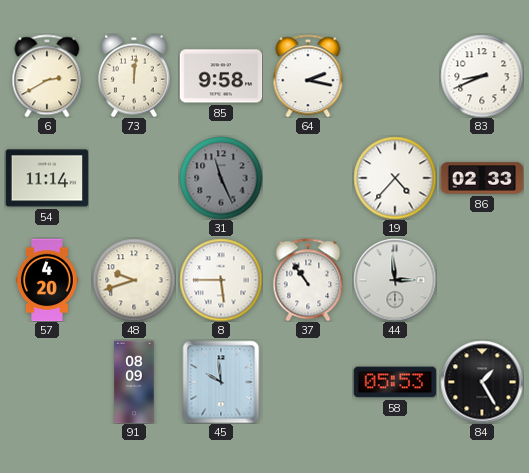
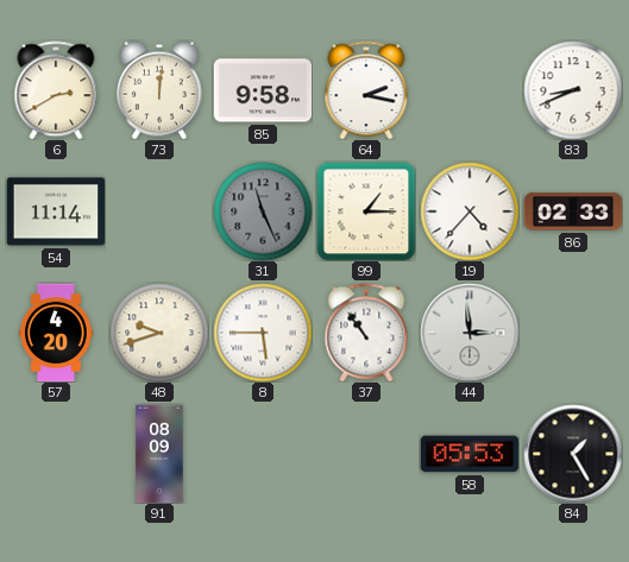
99: none -> 1:15
45: 9:59 -> none
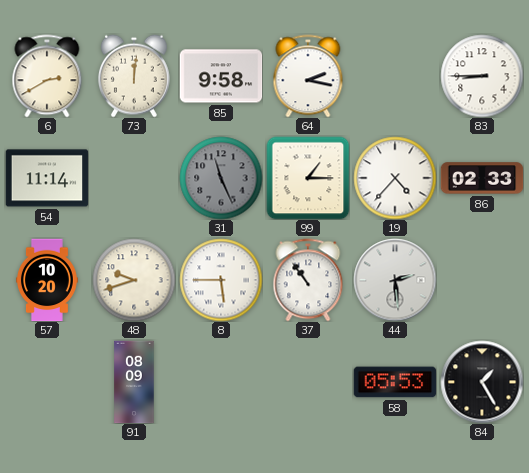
83: 8:41 -> 8:45
57: 4:20 -> 10:20
44: 2:59 -> 2:29
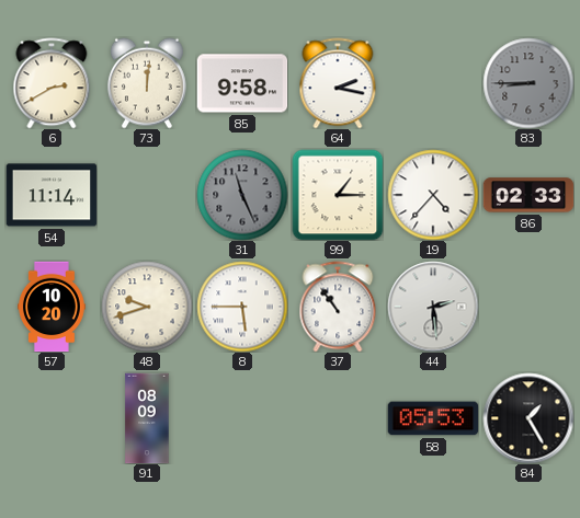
83 dial: white -> grey
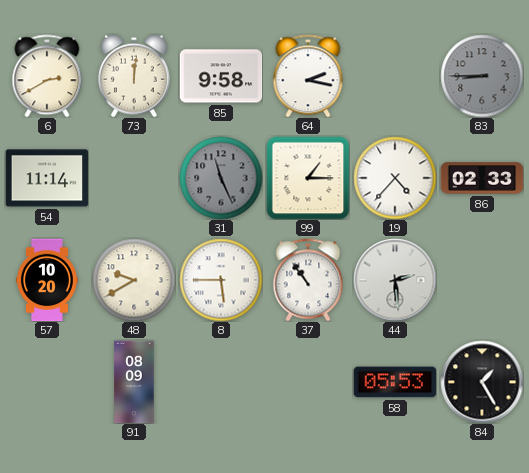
48: 9:42 -> 9:40
